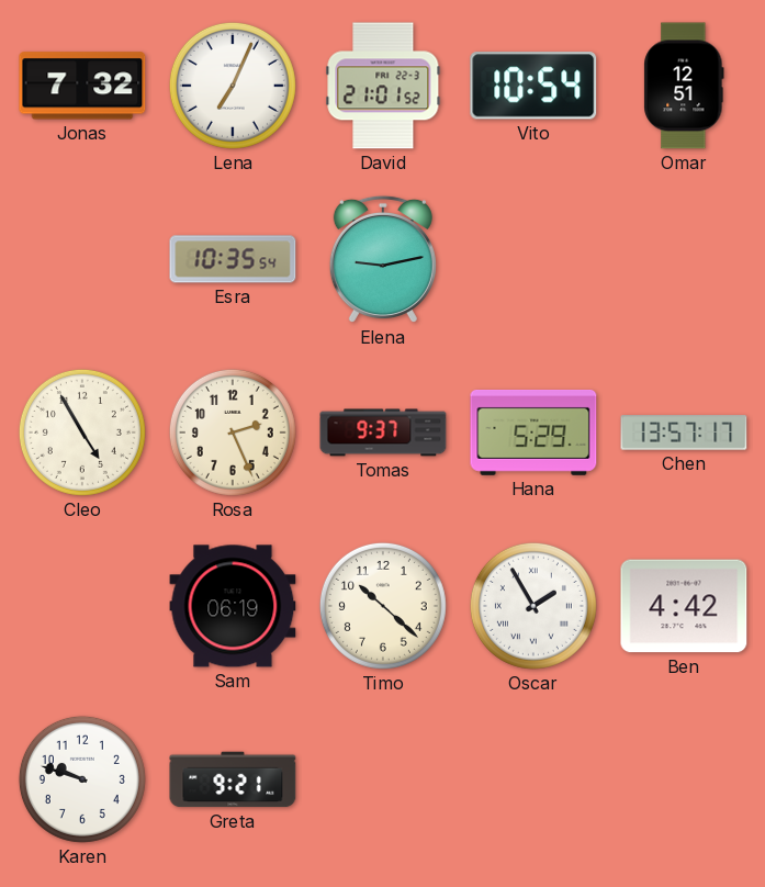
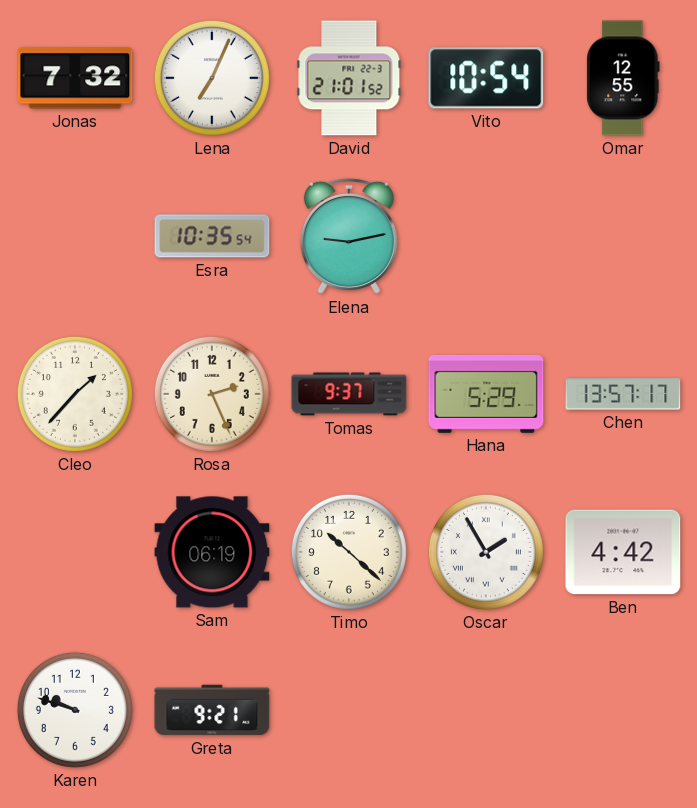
Omar: 12:51 -> 12:55
Cleo: 4:55 -> 1:37
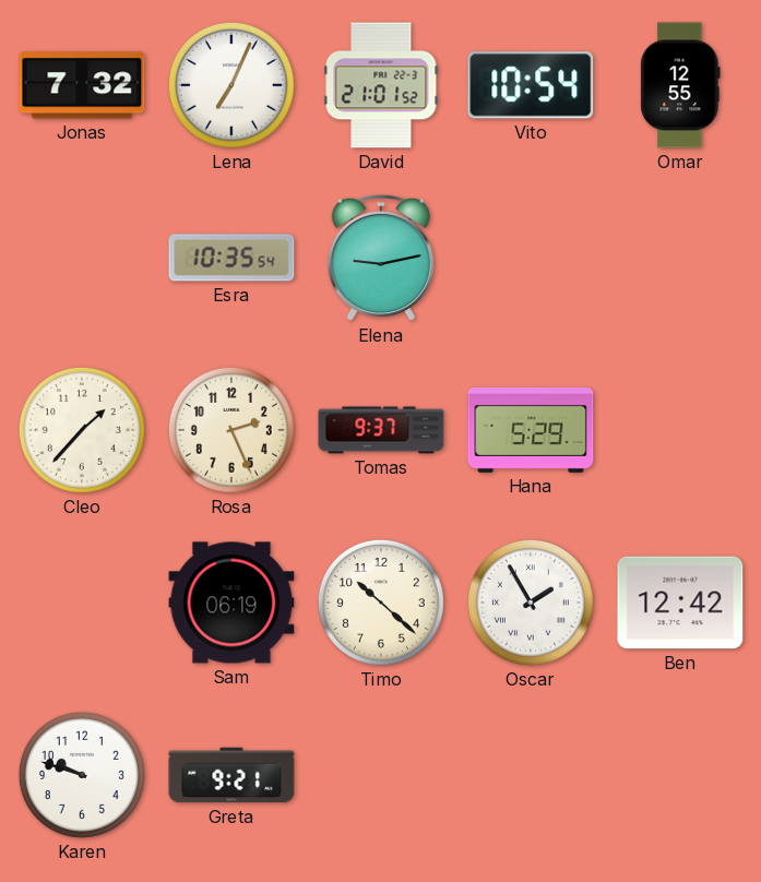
Chen: 13:57 -> none
Ben: 4:42 -> 12:42
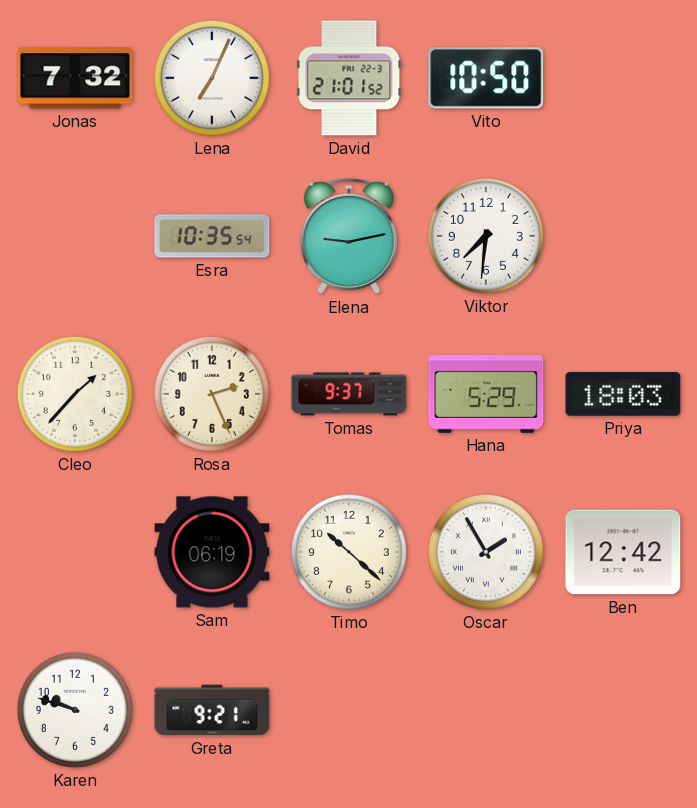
Vito: 10:54 -> 10:50
Omar: 12:55 -> none
Viktor: none -> 7:31
Priya: none -> 18:03
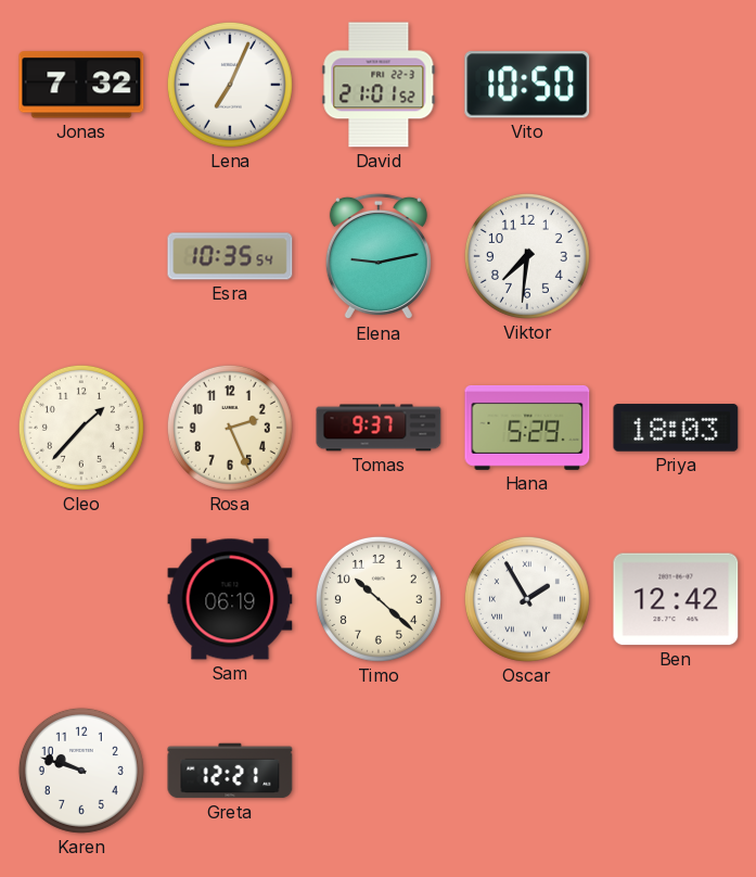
Greta: 9:21 -> 12:21
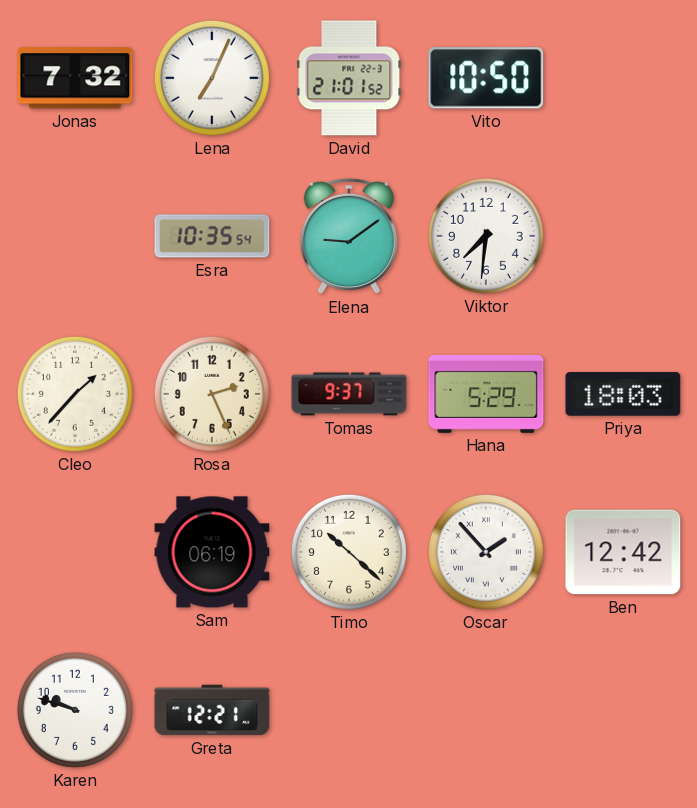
Elena: 9:13 -> 9:09
Oscar: 1:55 -> 1:53
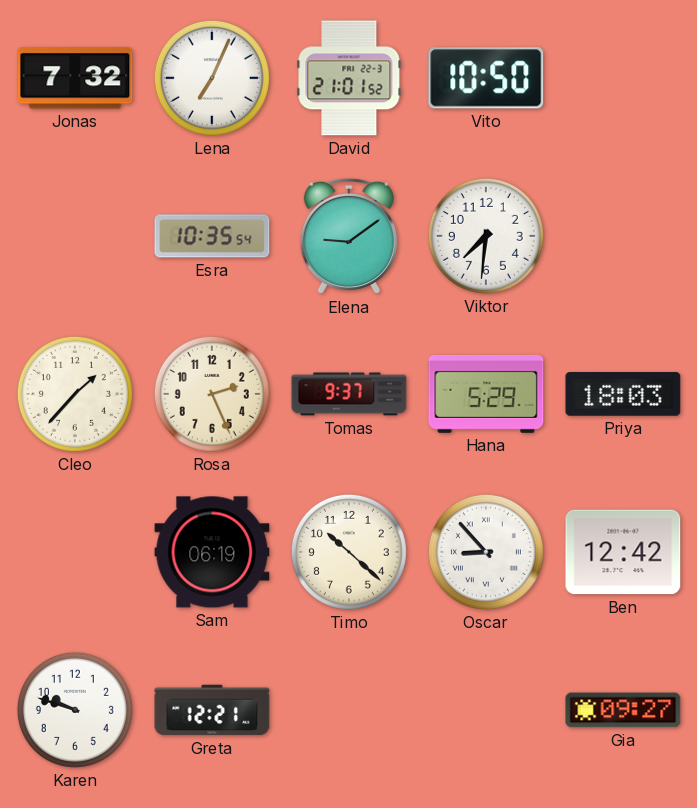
Oscar: 1:53 -> 8:53
Gia: none -> 09:27
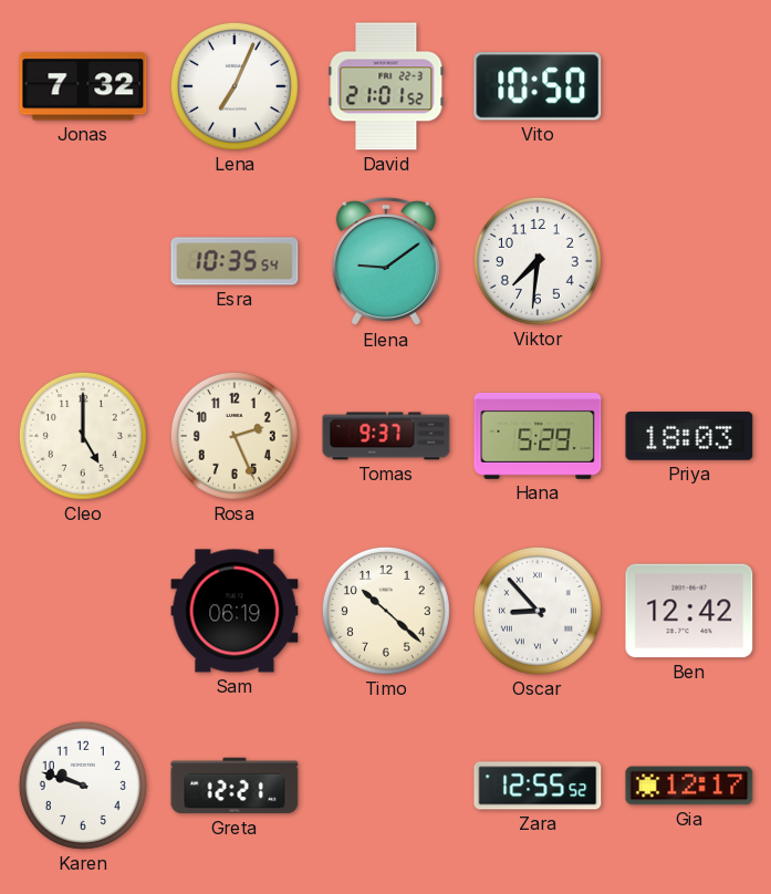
Cleo: 1:37 -> 5:00
Zara: none -> 12:55
Gia: 09:27 -> 12:17
